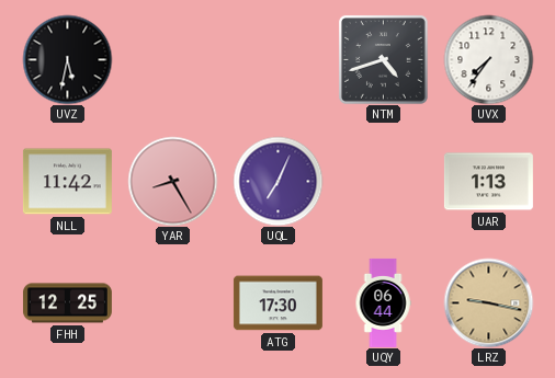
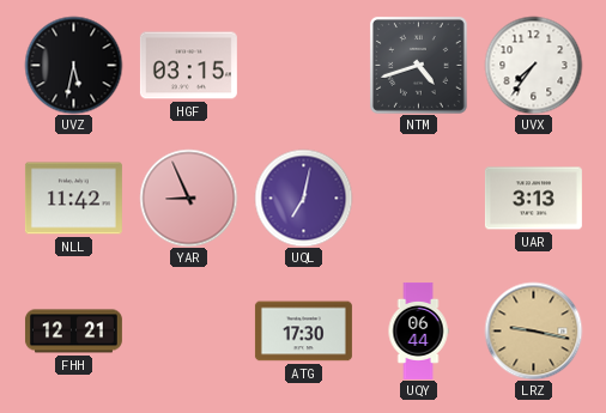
HGF: none -> 03:15
YAR: 8:25 -> 8:56
UQL: 7:04 -> 7:02
UAR: 1:13 -> 3:13
FHH: 12:25 -> 12:21
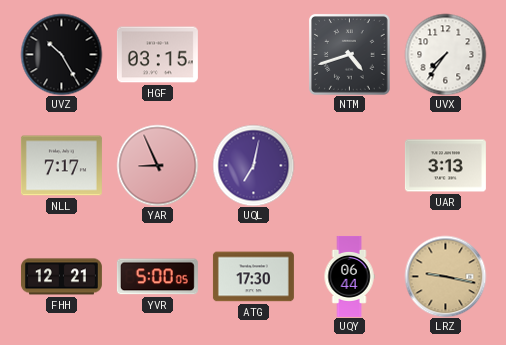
UVZ: 5:32 -> 10:25
NLL: 11:42 -> 7:17
YVR: none -> 5:00
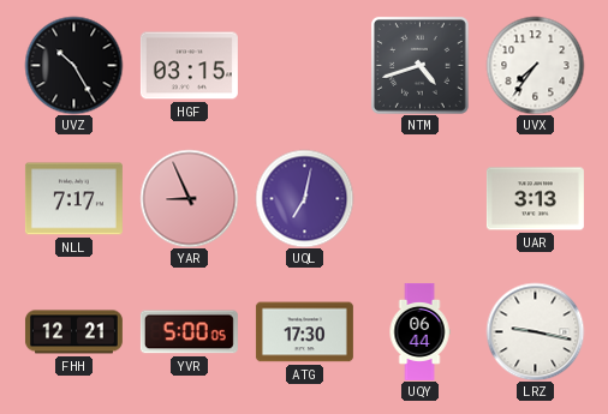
LRZ dial: champagne -> white
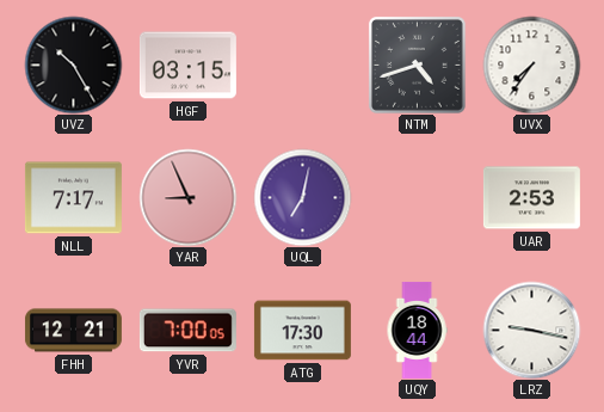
UAR: 3:13 -> 2:53
YVR: 5:00 -> 7:00
UQY: 06:44 -> 18:44
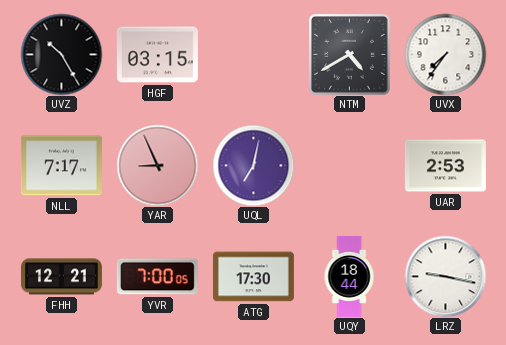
NTM: 4:42 -> 4:40
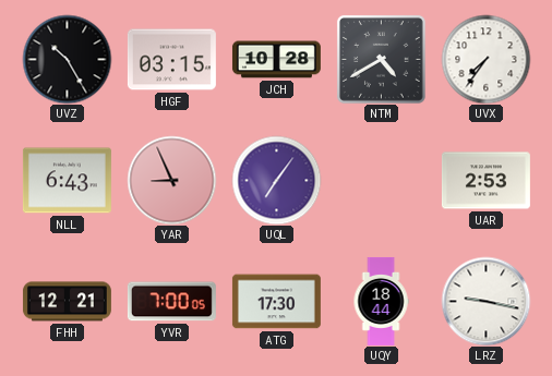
JCH: none -> 10:28
NLL: 7:17 -> 6:43
UQL: 7:02 -> 7:06
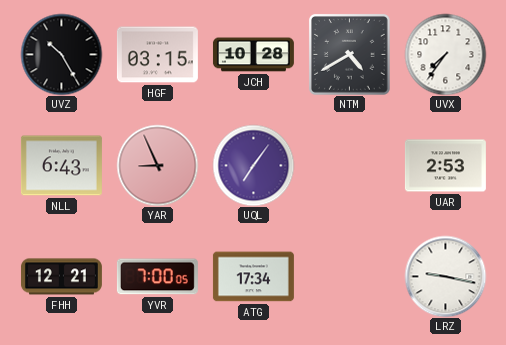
ATG: 17:30 -> 17:34
UQY: 18:44 -> none
